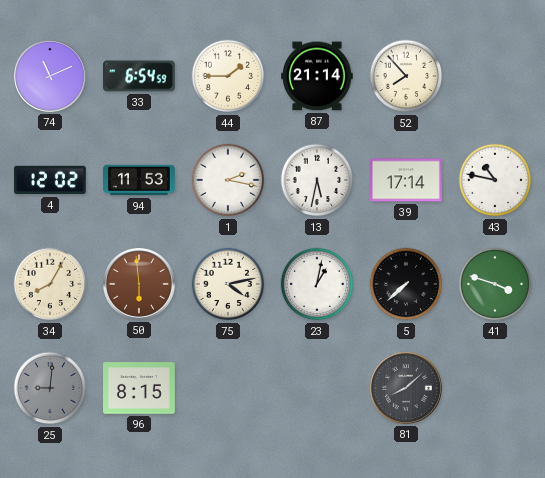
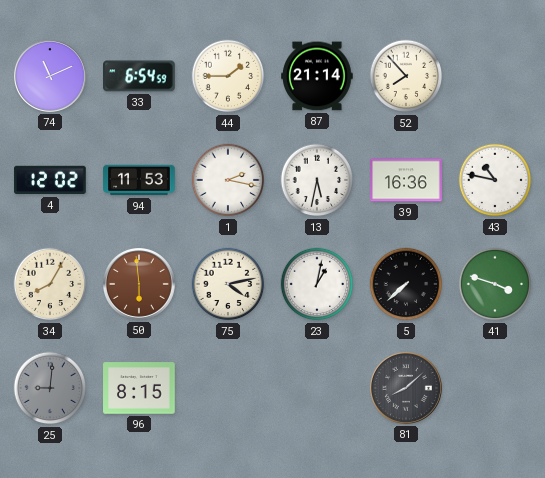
39: 17:14 -> 16:36
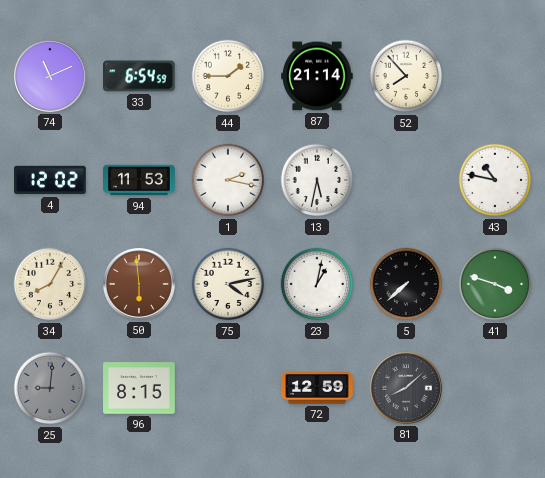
39: 16:36 -> none
72: none -> 12:59
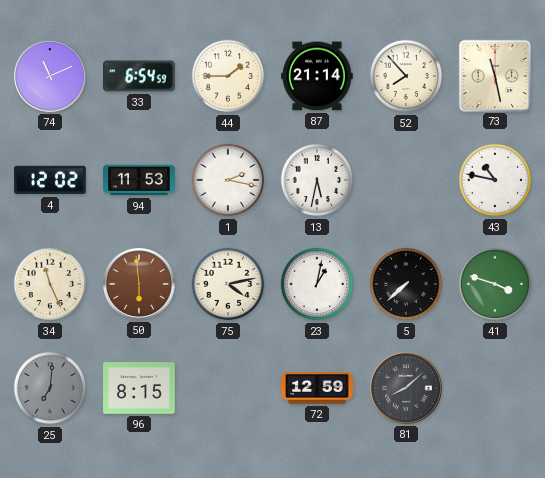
73: none -> 11:28
34: 8:05 -> 11:26
25: 9:01 -> 7:01
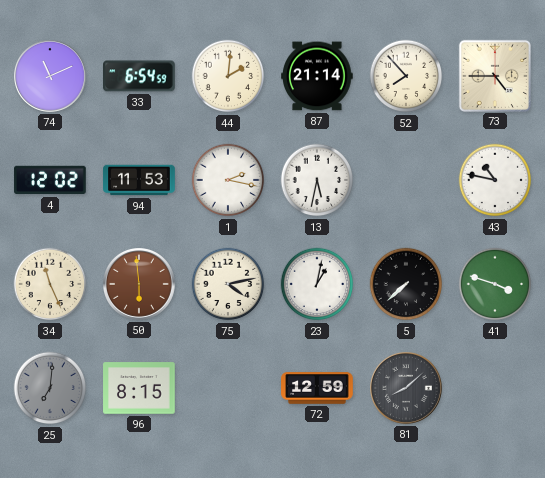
44: 1:45 -> 2:01
73: 11:28 -> 4:45
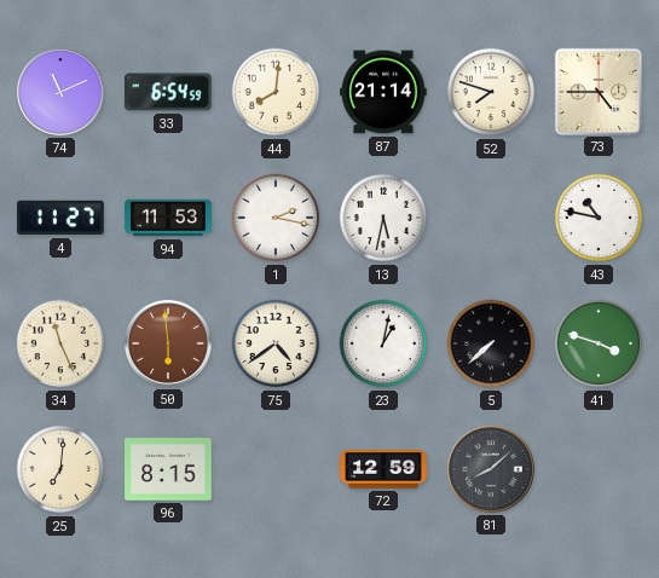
44: 2:01 -> 8:01
52: 7:53 -> 7:48
4: 12:02 -> 11:27
75: 4:13 -> 4:39
25 dial: grey -> cream
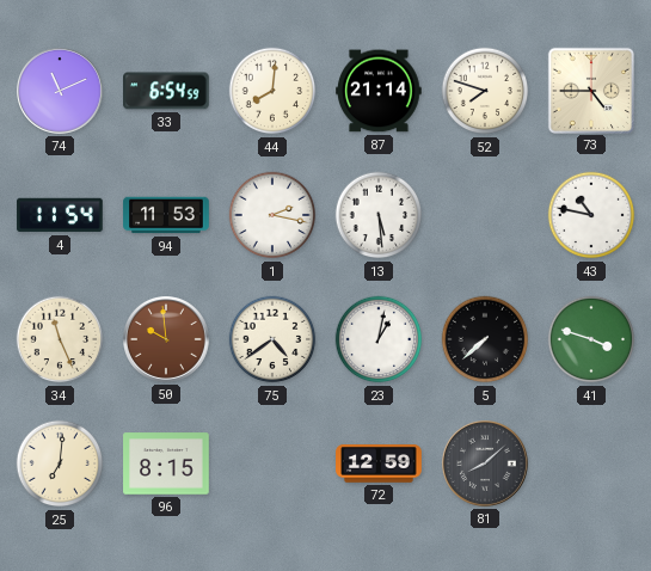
4: 11:27 -> 11:54
13: 5:32 -> 5:29
50: 5:59 -> 9:59
